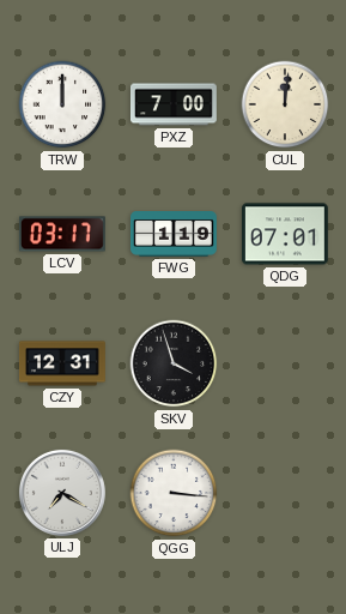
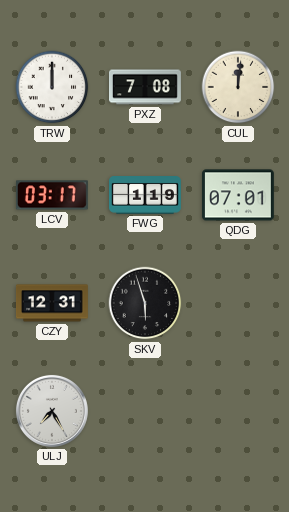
PXZ: 7:00 -> 7:08
SKV: 3:57 -> 5:57
ULJ: 7:20 -> 7:25
QGG: 3:16 -> none
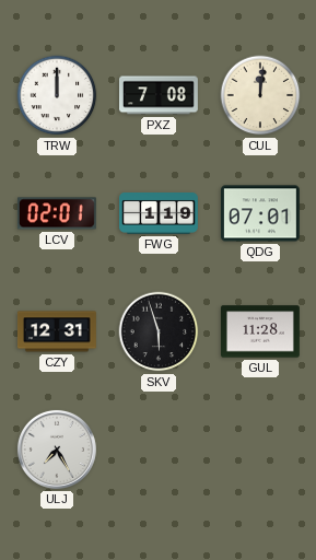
LCV: 03:17 -> 02:01
GUL: none -> 11:28
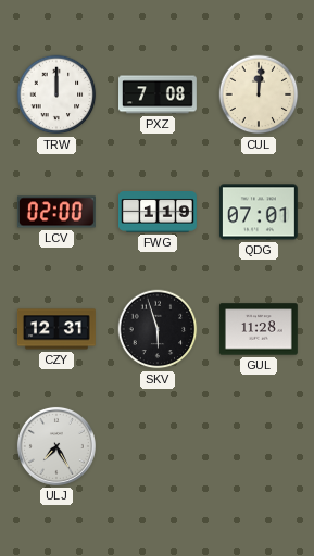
LCV: 02:01 -> 02:00
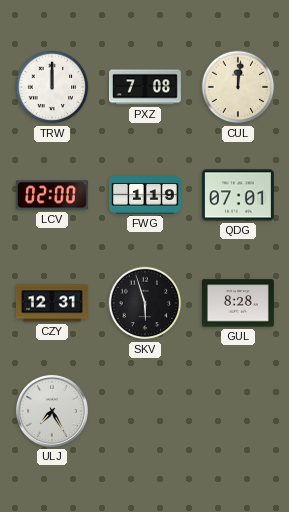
GUL: 11:28 -> 8:28
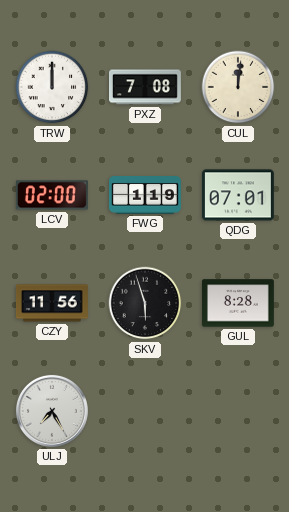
CZY: 12:31 -> 11:56
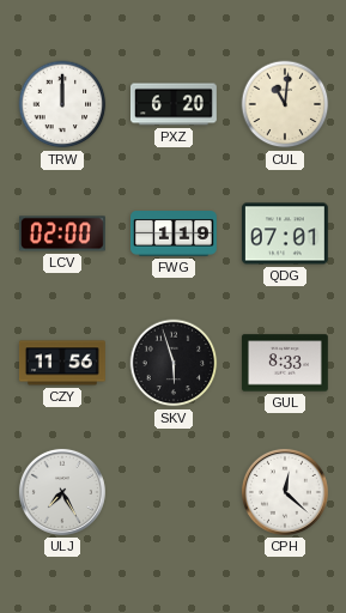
PXZ: 7:08 -> 6:20
CUL: 12:01 -> 11:01
GUL: 8:28 -> 8:33
CPH: none -> 12:22
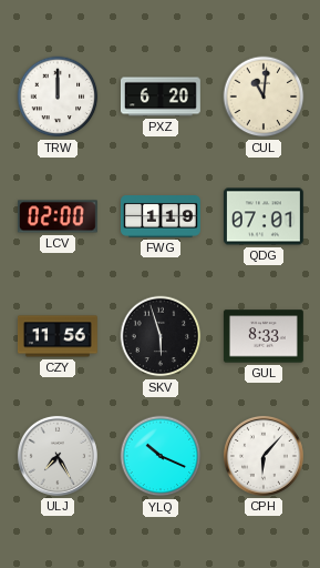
YLQ: none -> 10:19
CPH: 12:22 -> 6:07
